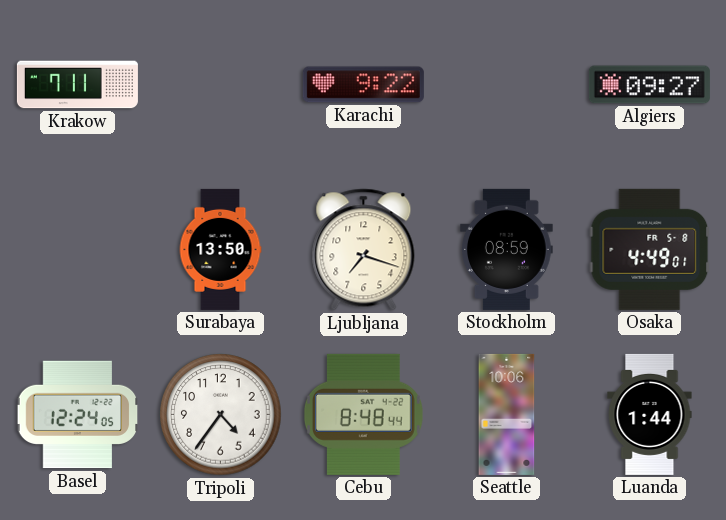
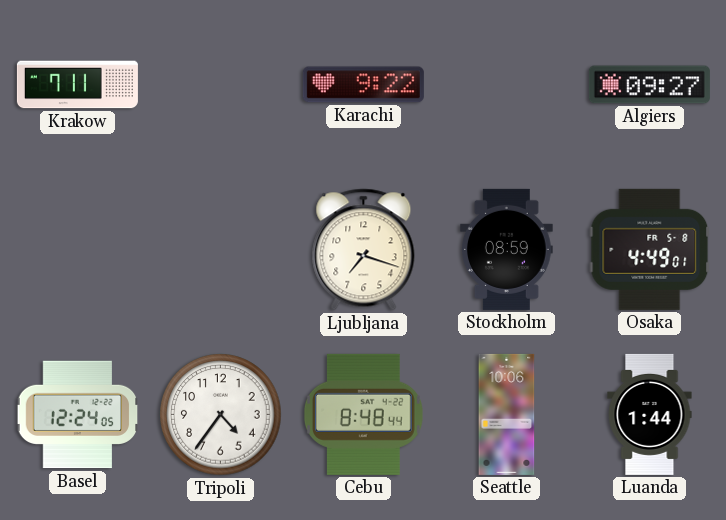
Surabaya: 13:50 -> none
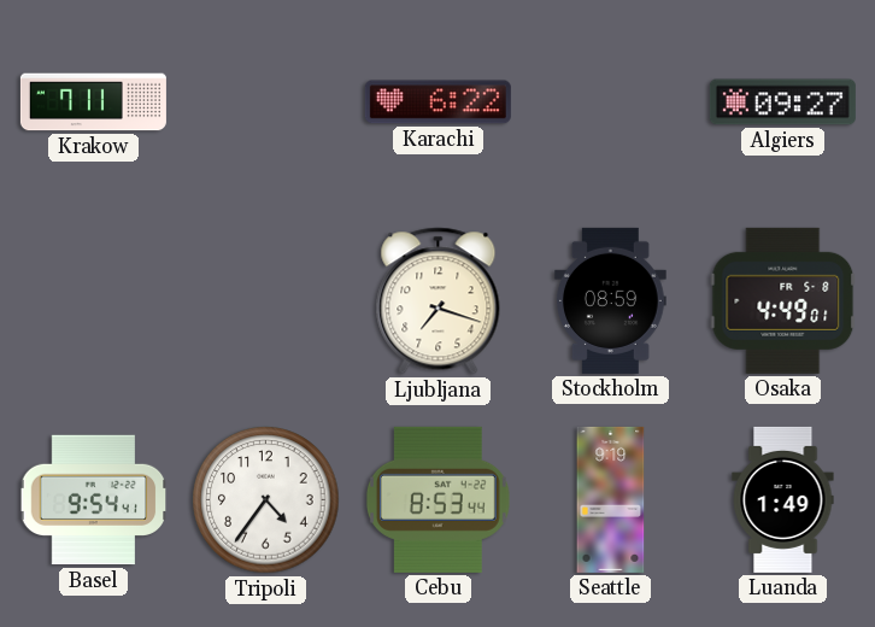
Karachi: 9:22 -> 6:22
Basel: 12:24 -> 9:54
Cebu: 8:48 -> 8:53
Seattle: 10:06 -> 9:19
Luanda: 1:44 -> 1:49
